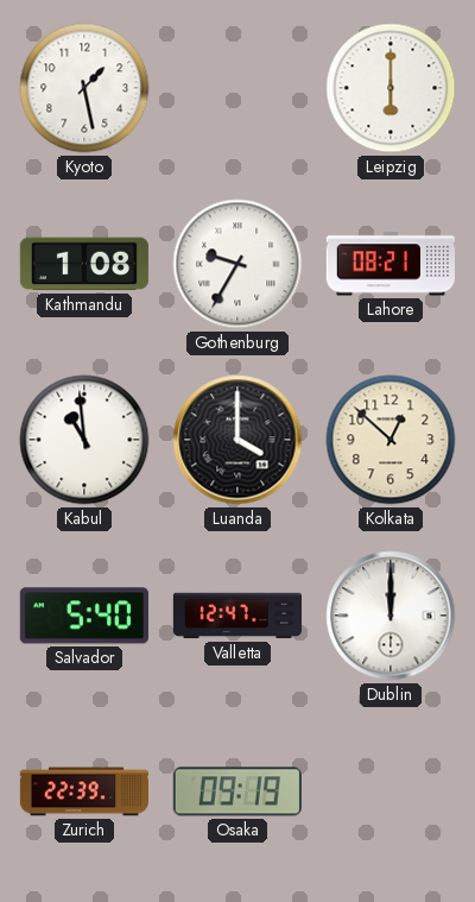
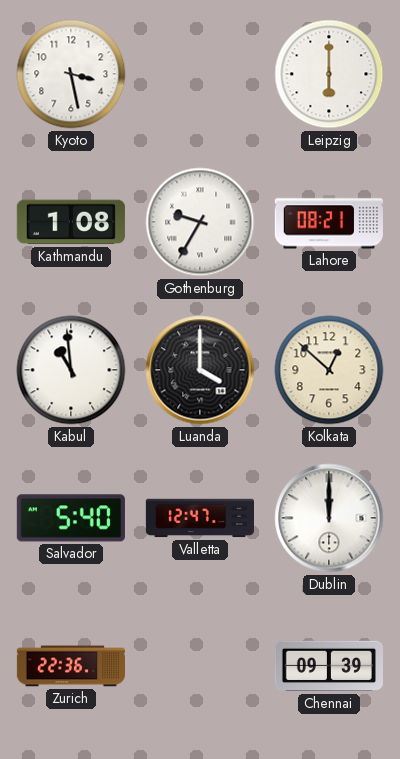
Kyoto: 1:28 -> 3:28
Zurich: 22:39 -> 22:36
Osaka: 09:19 -> none
Chennai: none -> 09:39
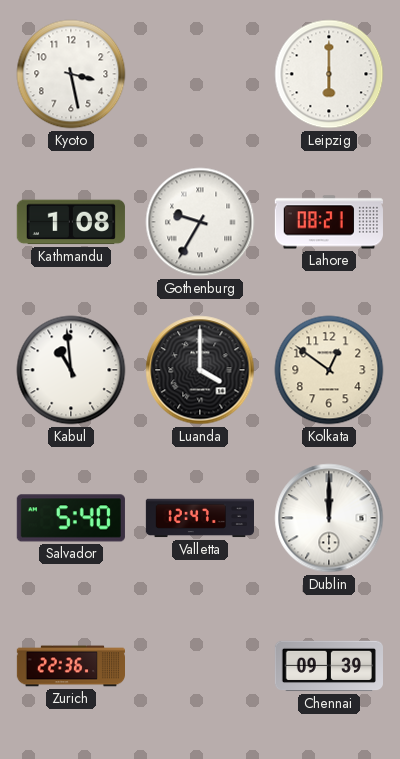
Kolkata: 12:52 -> 12:51
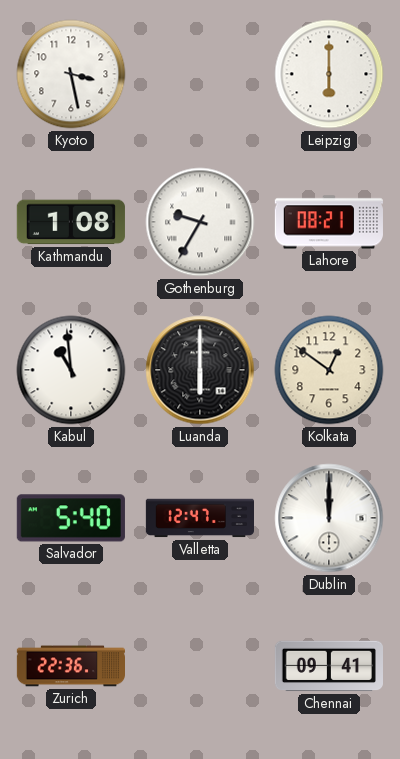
Luanda: 4:00 -> 6:00
Chennai: 09:39 -> 09:41
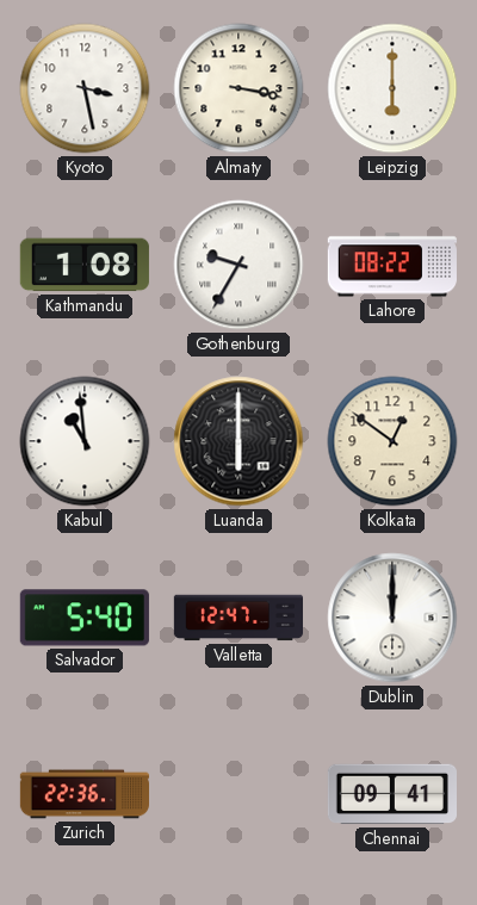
Almaty: none -> 3:17
Lahore: 08:21 -> 08:22
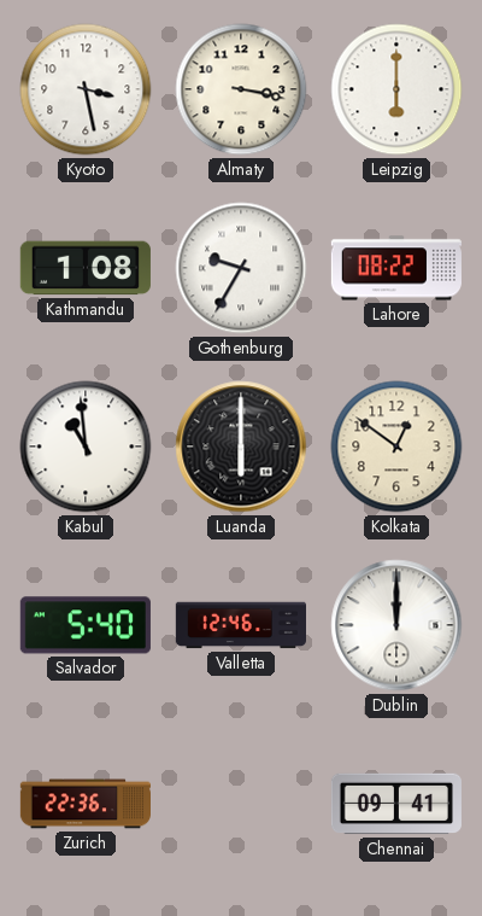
Valletta: 12:47 -> 12:46
